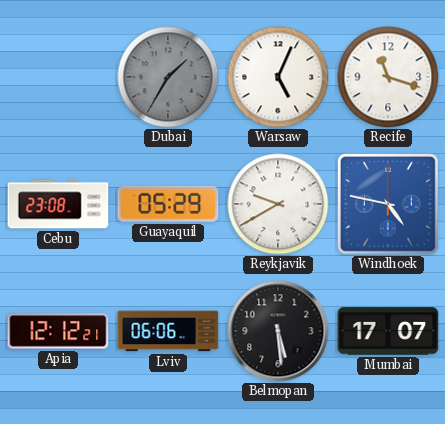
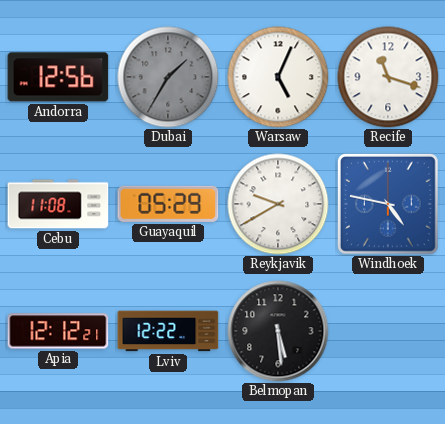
Andorra: none -> 12:56
Cebu: 23:08 -> 11:08
Lviv: 06:06 -> 12:22
Mumbai: 17:07 -> none
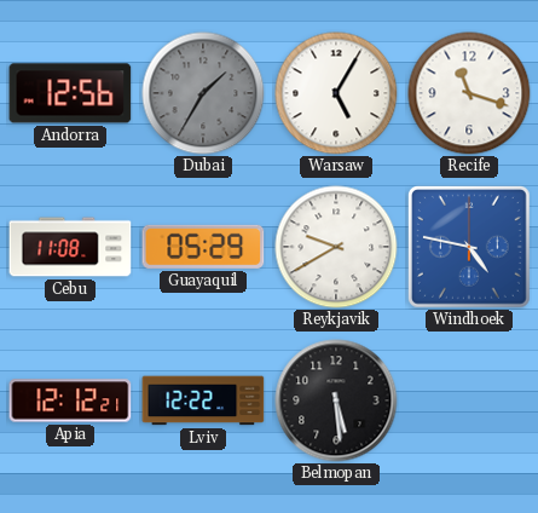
Warsaw: 5:04 -> 5:05
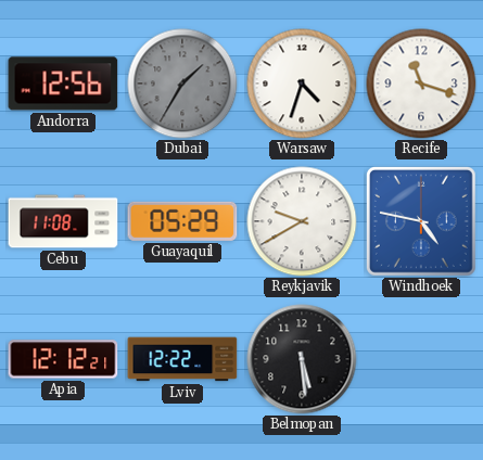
Warsaw: 5:05 -> 4:33
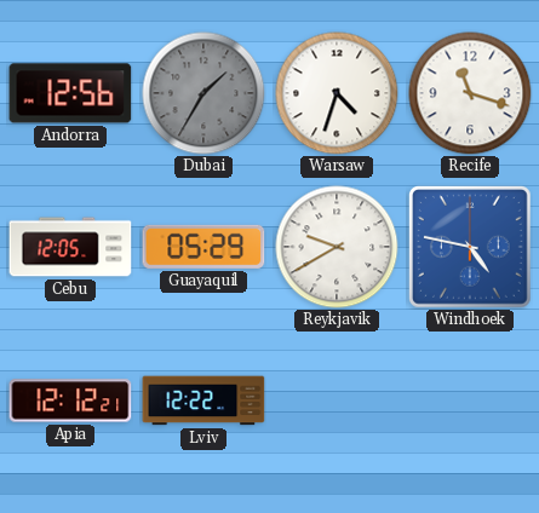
Cebu: 11:08 -> 12:05
Belmopan: 5:29 -> none
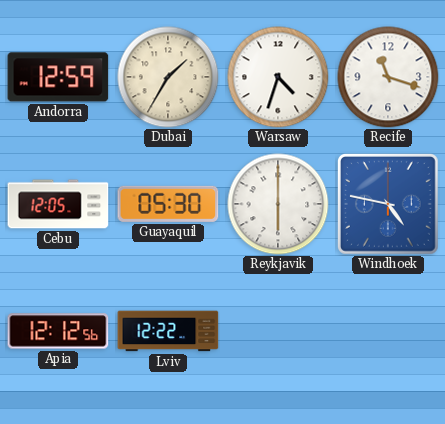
Andorra: 12:56 -> 12:59
Dubai dial: grey -> cream
Guayaquil: 05:29 -> 05:30
Reykjavik: 9:40 -> 6:00
Apia: 12:12:21 -> 12:12:56
